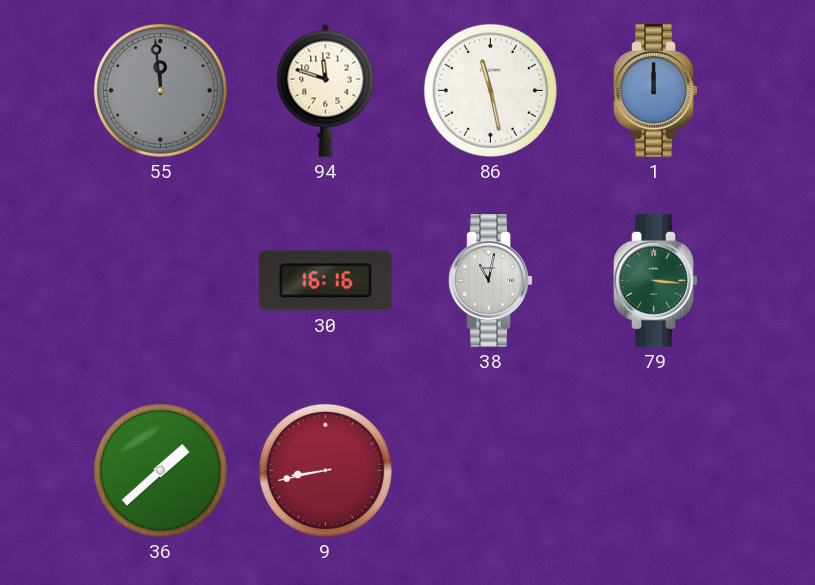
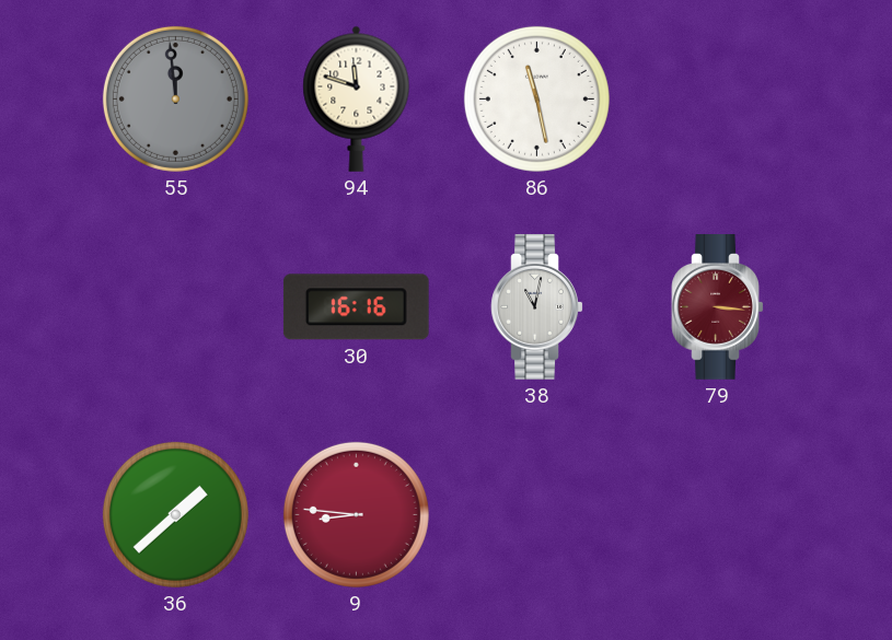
1: 12:00 -> none
79 dial: green -> burgundy
9: 8:43 -> 8:46
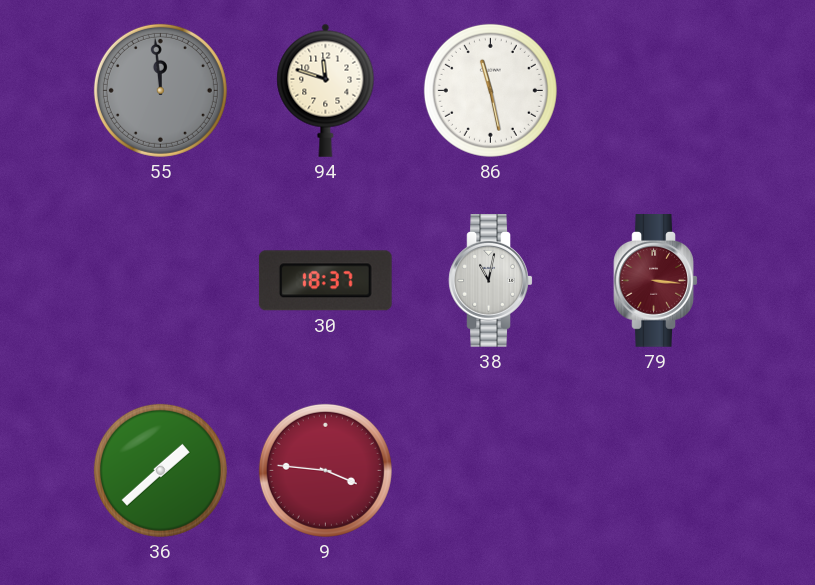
30: 16:16 -> 18:37
9: 8:46 -> 3:46
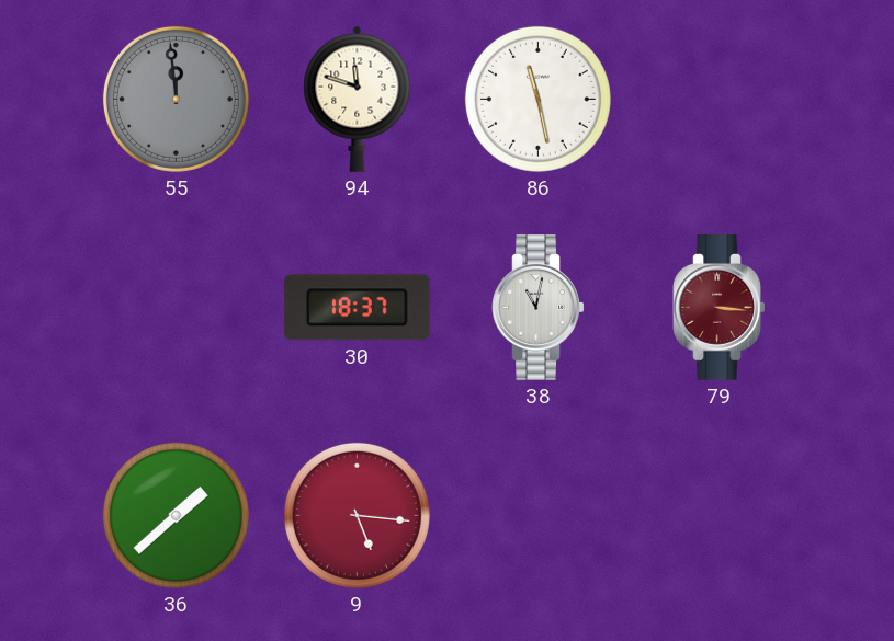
9: 3:46 -> 5:16
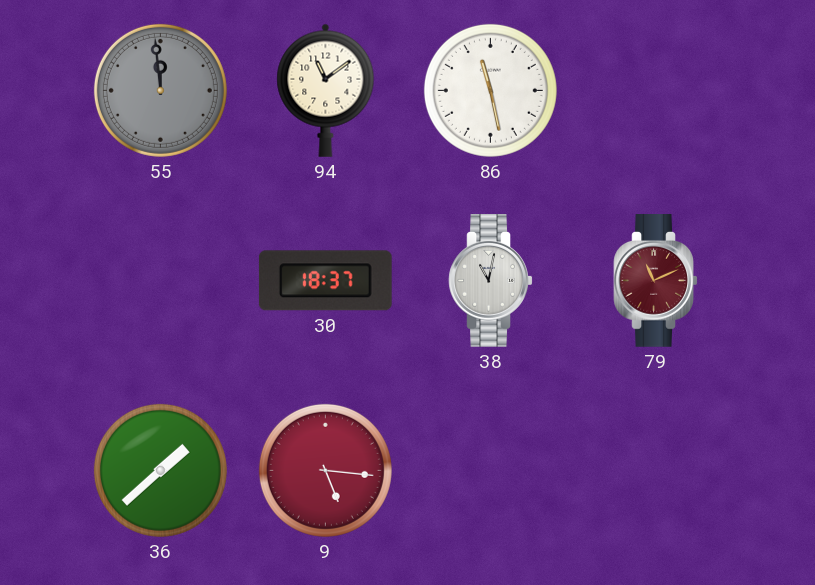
94: 11:48 -> 11:09
79: 3:16 -> 11:11
